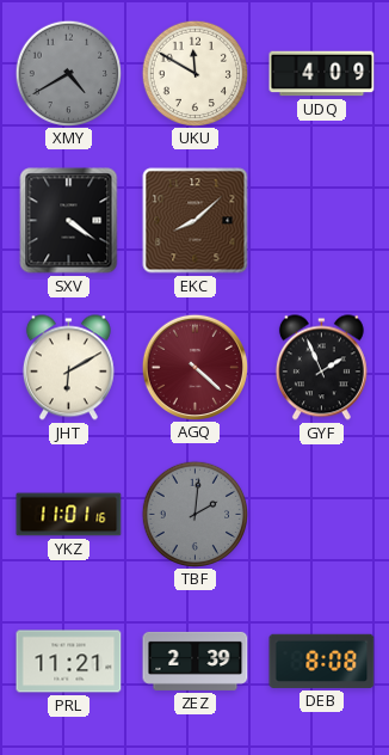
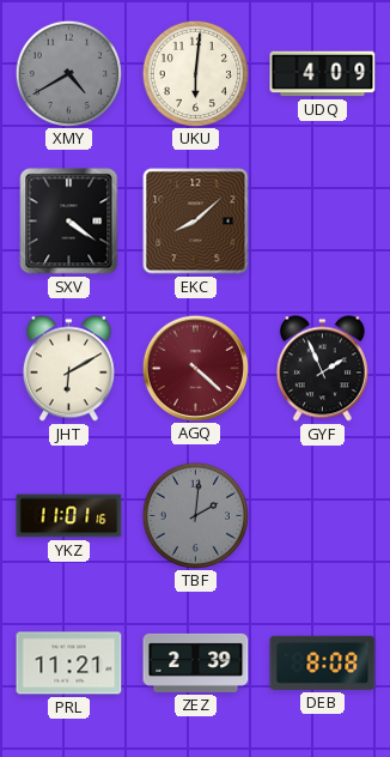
UKU: 11:50 -> 6:01
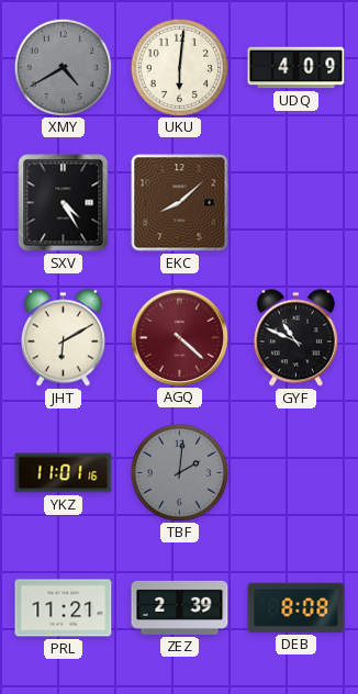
SXV: 4:21 -> 4:25
GYF: 1:56 -> 10:49
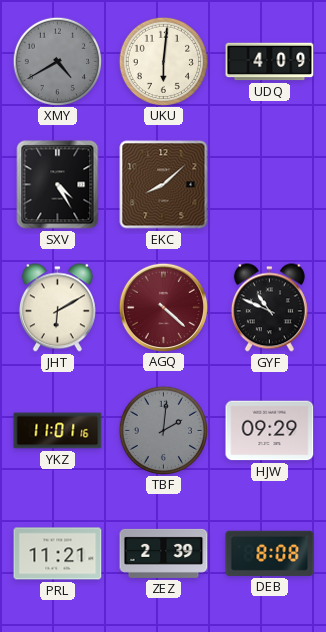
HJW: none -> 09:29
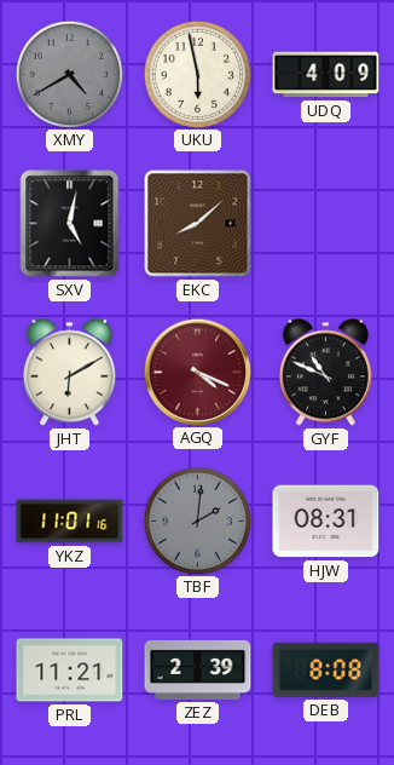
UKU: 6:01 -> 5:58
SXV: 4:25 -> 5:02
AGQ: 4:22 -> 4:19
HJW: 09:29 -> 08:31
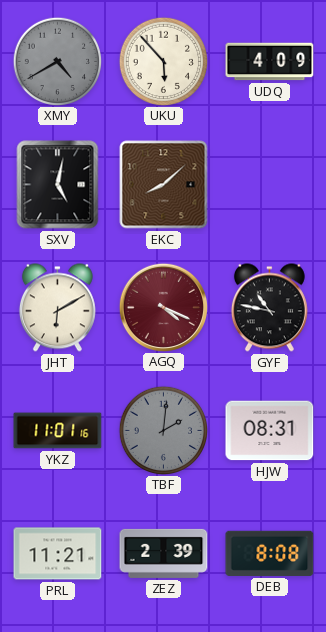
UKU: 5:58 -> 5:53
GYF: 10:49 -> 10:47
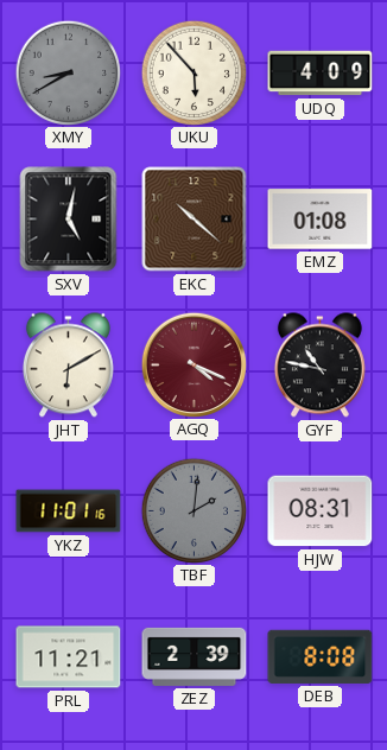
XMY: 4:40 -> 8:40
EKC: 8:08 -> 10:22
EMZ: none -> 01:08
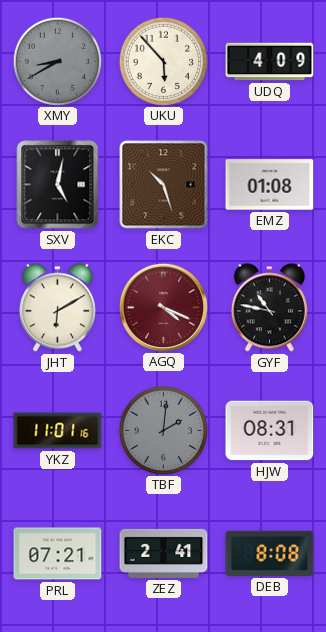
EKC: 10:22 -> 10:27
PRL: 11:21 -> 07:21
ZEZ: 2:39 -> 2:41
